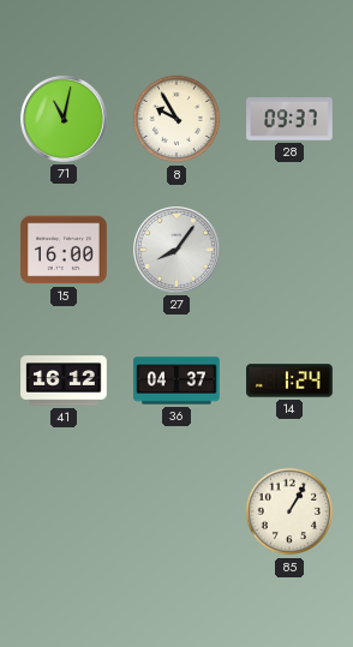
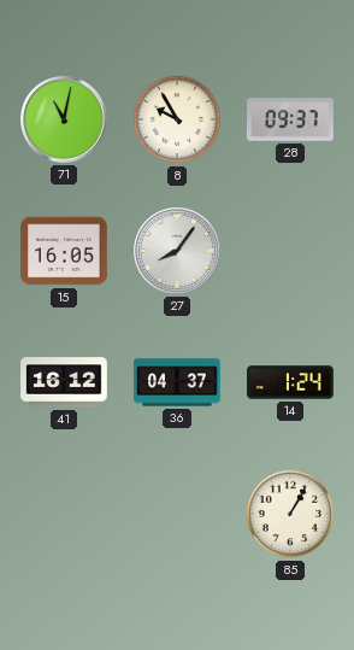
15: 16:00 -> 16:05
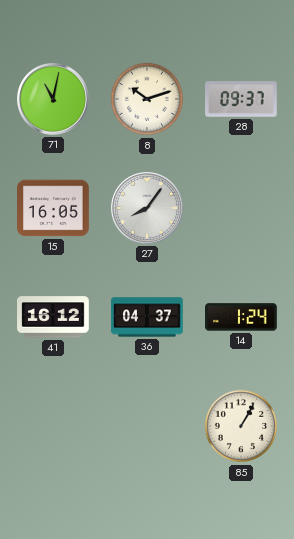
8: 9:55 -> 10:12
